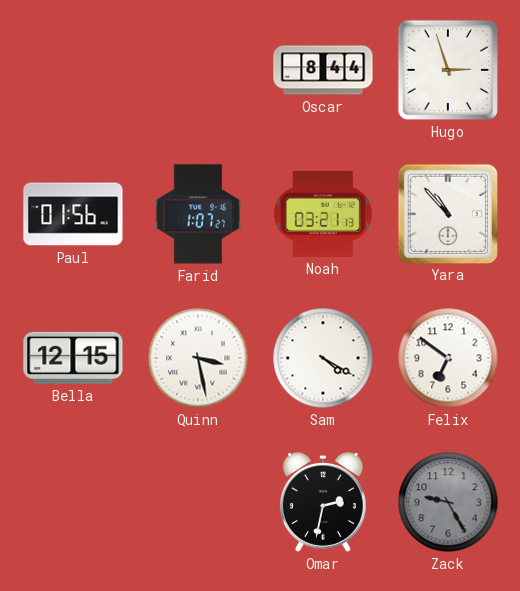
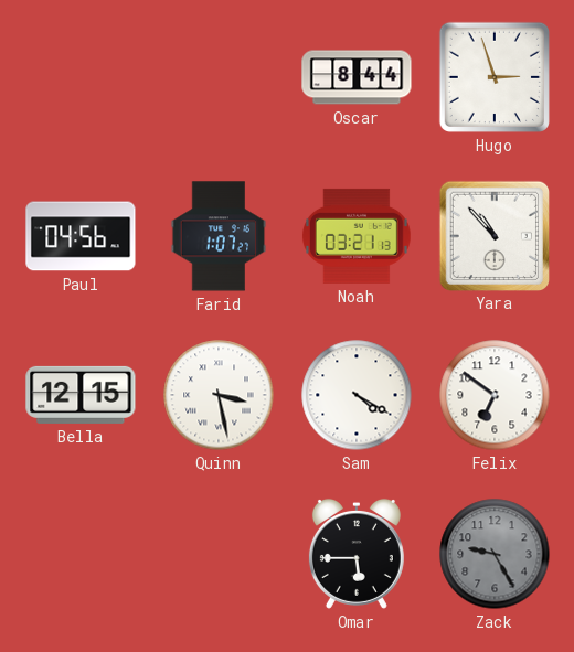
Paul: 01:56 -> 04:56
Omar: 2:32 -> 5:45
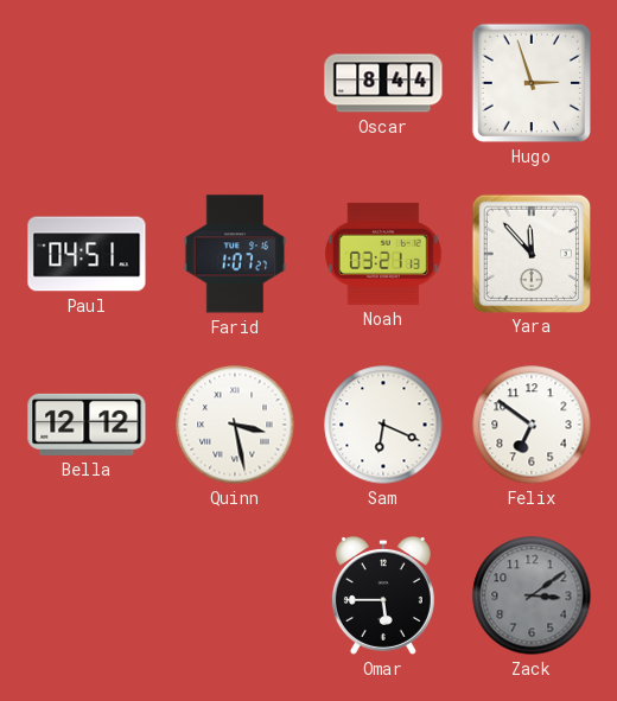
Paul: 04:56 -> 04:51
Yara: 10:53 -> 11:53
Bella: 12:15 -> 12:12
Sam: 4:20 -> 6:19
Zack: 9:25 -> 3:09
